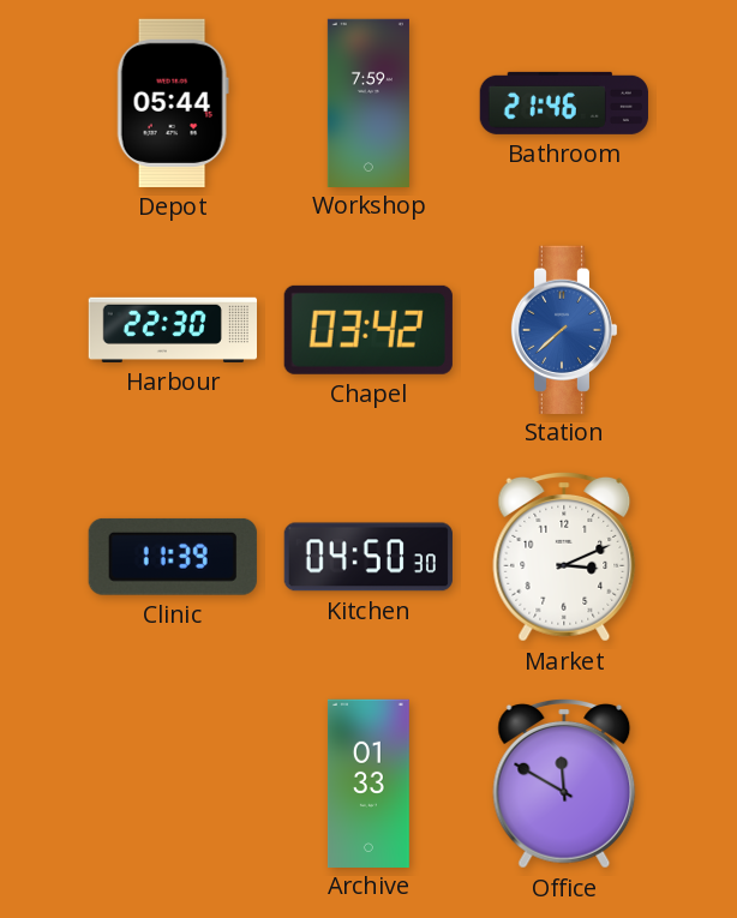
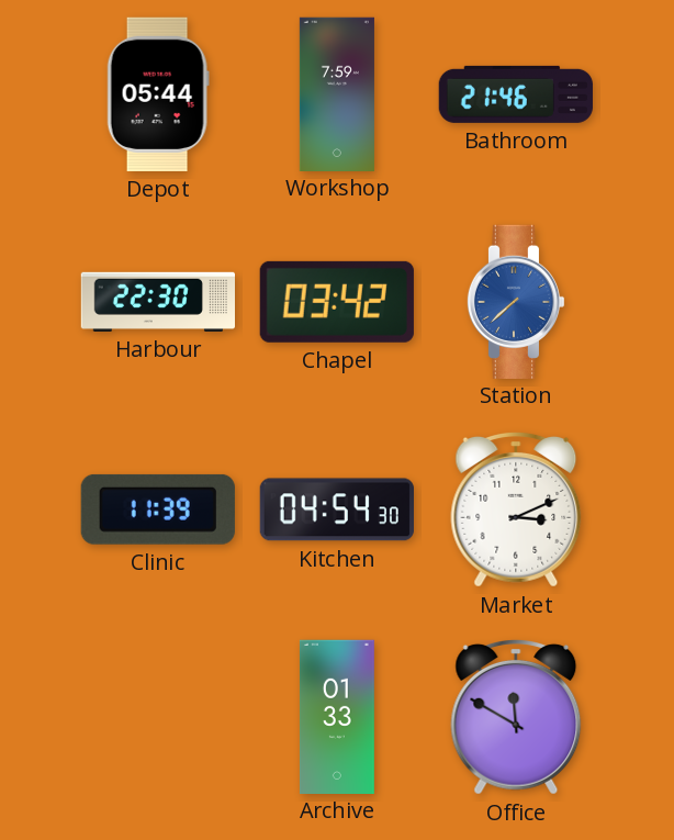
Kitchen: 04:50 -> 04:54
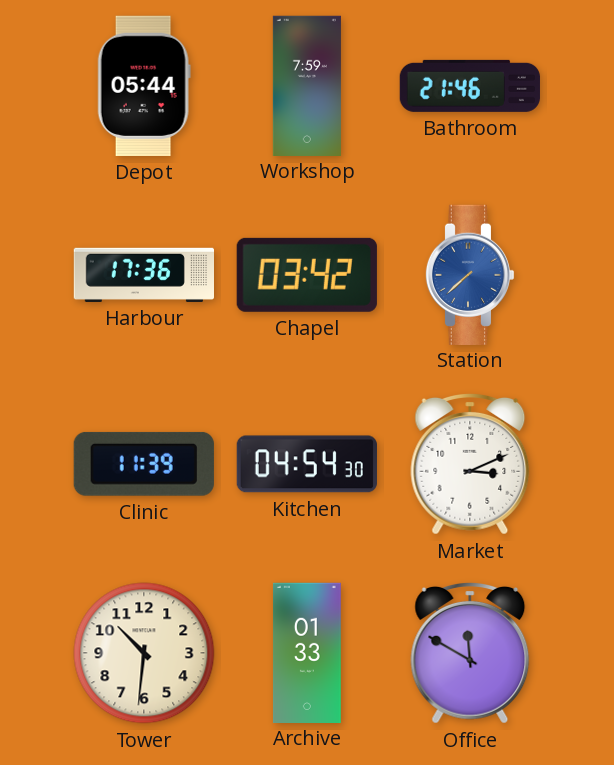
Harbour: 22:30 -> 17:36
Tower: none -> 10:31
